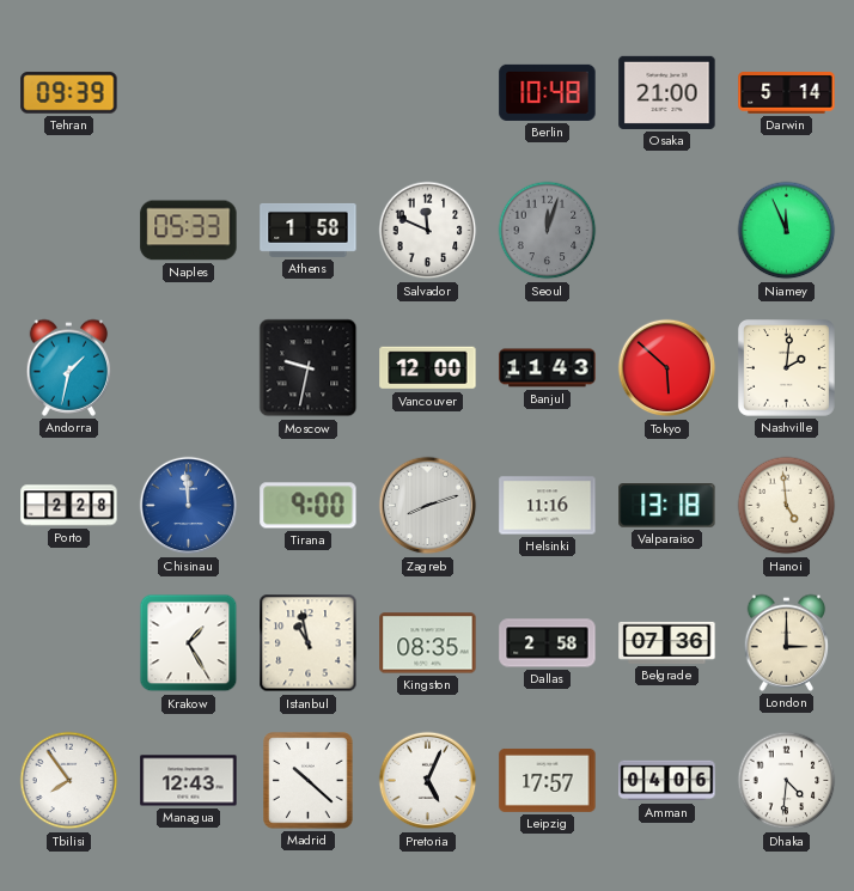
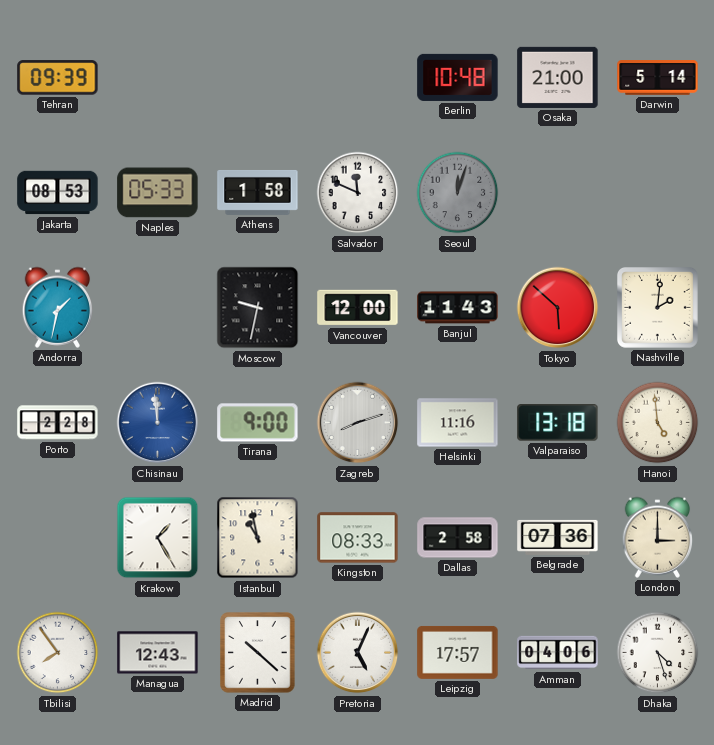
Jakarta: none -> 08:53
Niamey: 11:56 -> none
Kingston: 08:35 -> 08:33
Dhaka: 4:31 -> 4:27
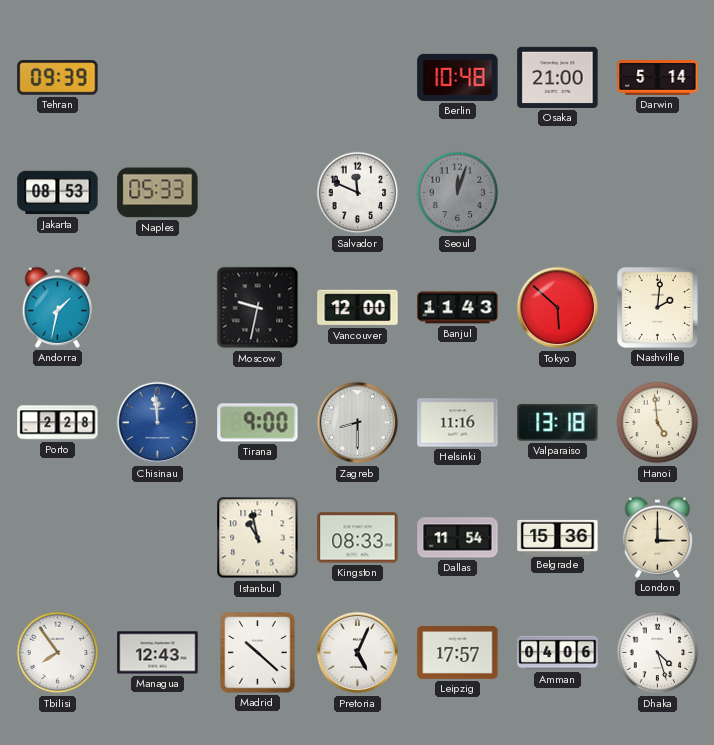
Athens: 1:58 -> none
Zagreb: 8:12 -> 8:30
Krakow: 1:25 -> none
Dallas: 2:58 -> 11:54
Belgrade: 07:36 -> 15:36
